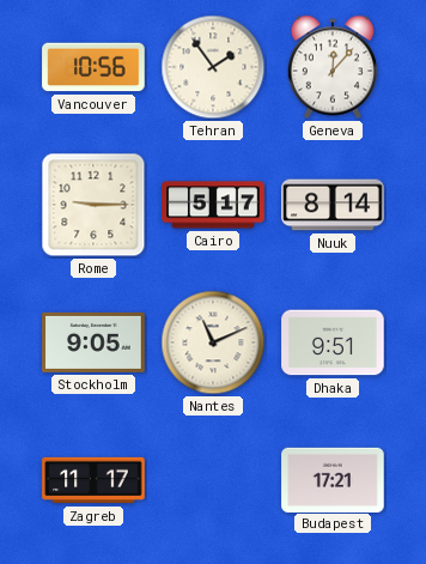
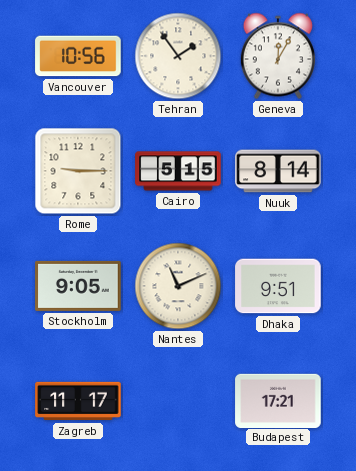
Geneva: 12:07 -> 12:05
Cairo: 5:17 -> 5:15
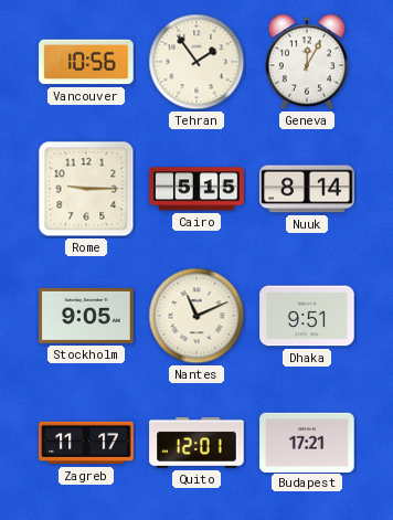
Quito: none -> 12:01
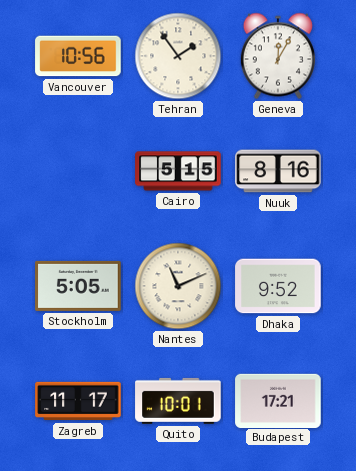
Rome: 9:15 -> none
Nuuk: 8:14 -> 8:16
Stockholm: 9:05 -> 5:05
Dhaka: 9:51 -> 9:52
Quito: 12:01 -> 10:01
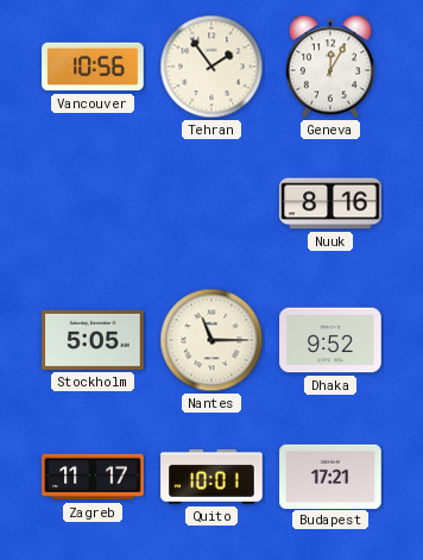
Cairo: 5:15 -> none
Nantes: 11:11 -> 11:15
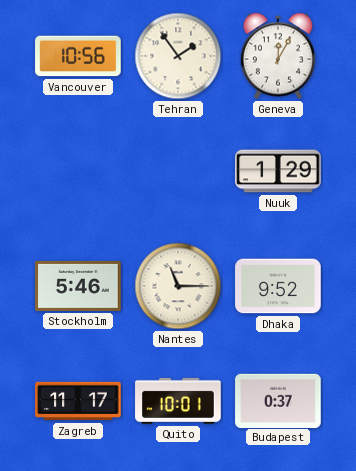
Nuuk: 8:16 -> 1:29
Stockholm: 5:05 -> 5:46
Budapest: 17:21 -> 0:37
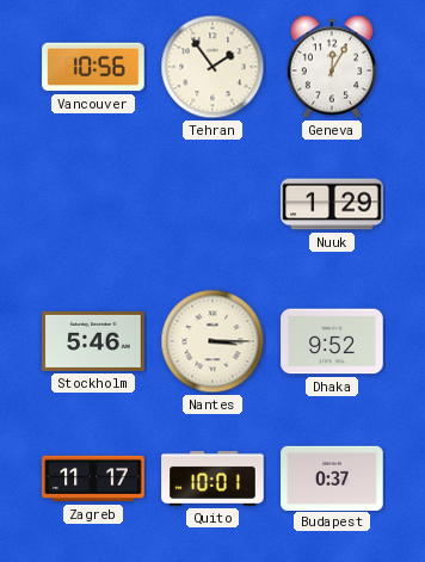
Nantes: 11:15 -> 3:15
